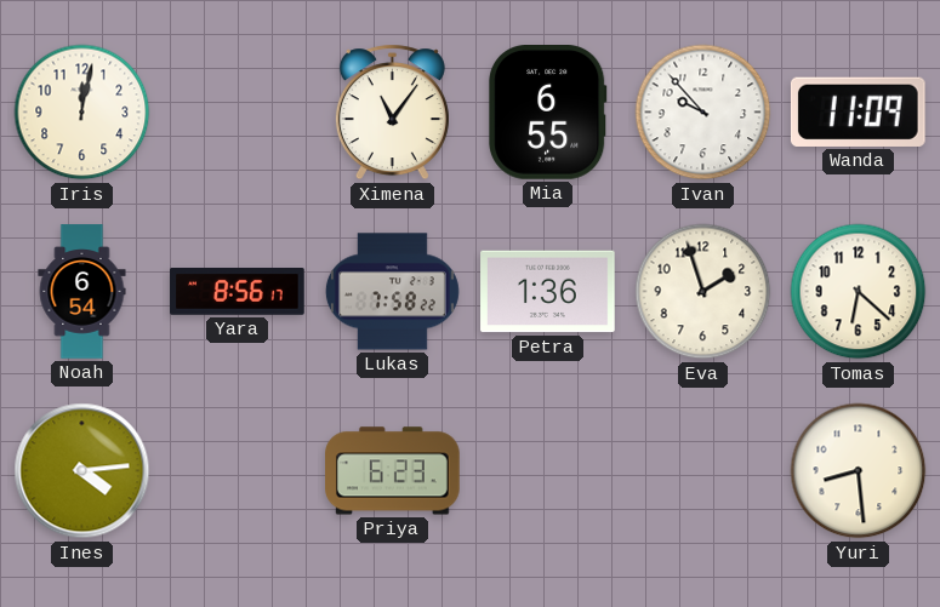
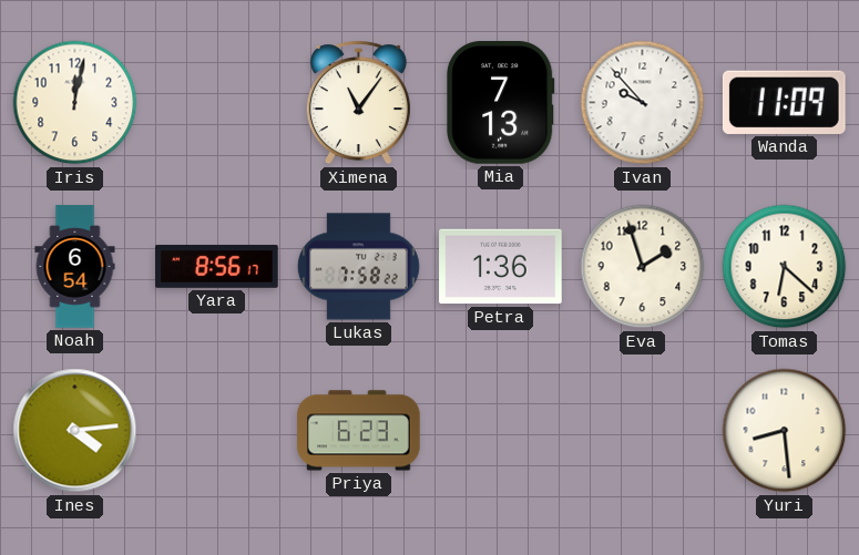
Mia: 6:55 -> 7:13
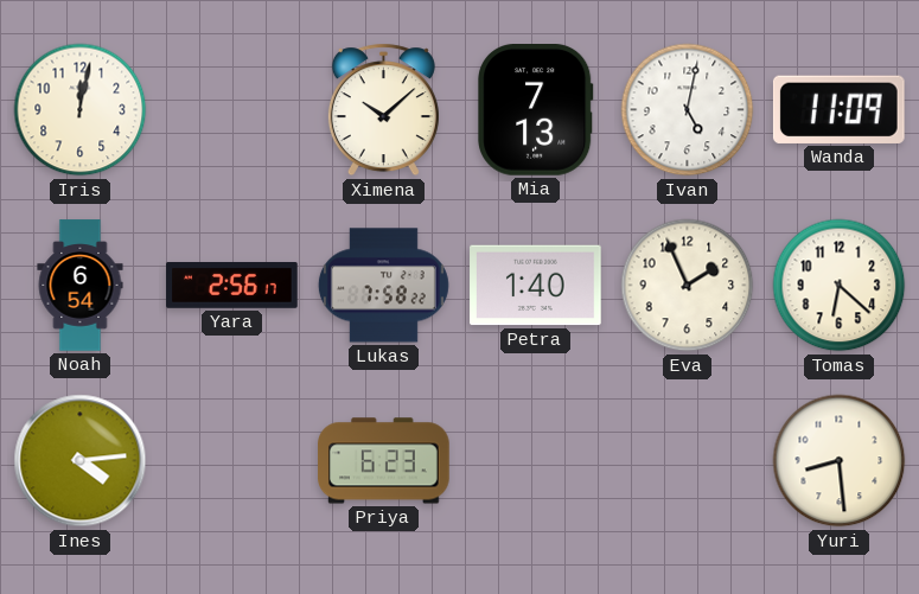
Ximena: 11:06 -> 10:08
Ivan: 9:53 -> 5:02
Yara: 8:56 -> 2:56
Petra: 1:36 -> 1:40
Eva: 1:57 -> 1:56
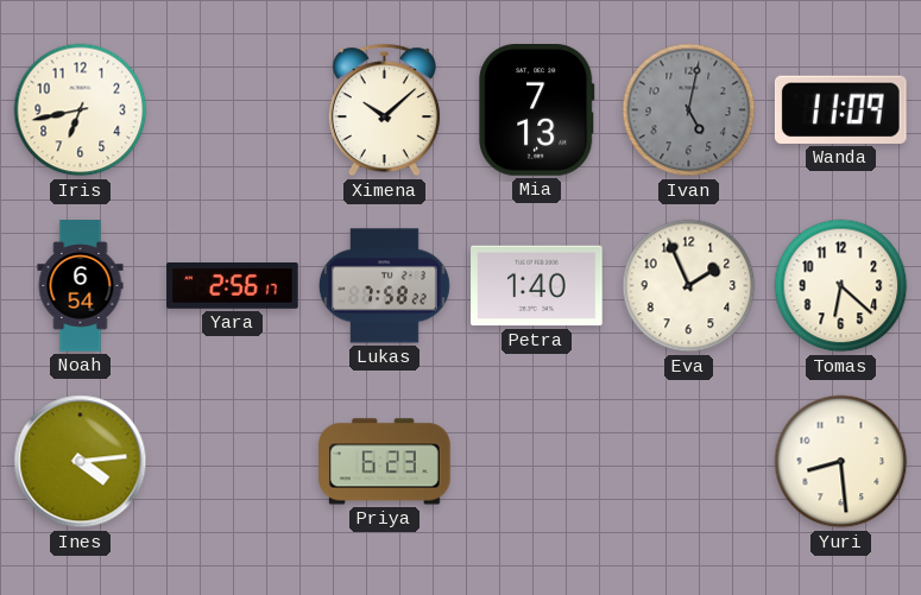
Iris: 12:02 -> 6:43
Ivan dial: white -> grey
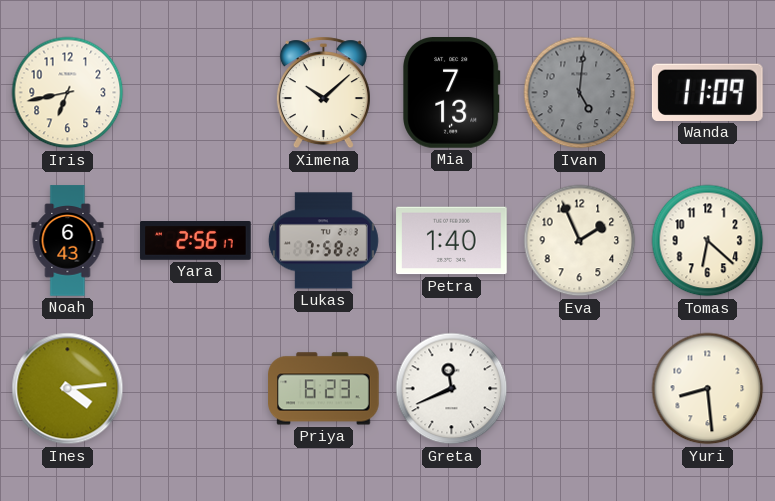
Ivan: 5:02 -> 5:01
Noah: 6:54 -> 6:43
Greta: none -> 11:41
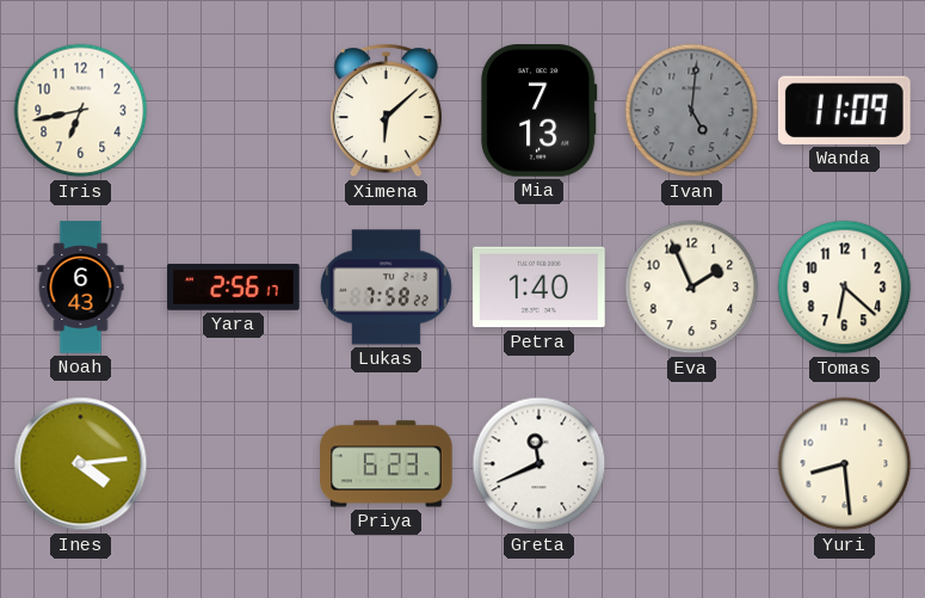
Ximena: 10:08 -> 6:08
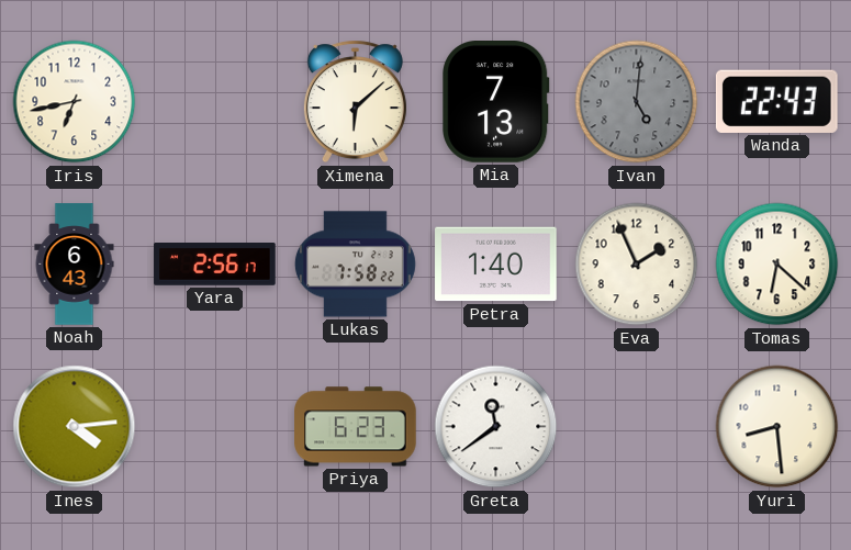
Wanda: 11:09 -> 22:43
Greta: 11:41 -> 11:39
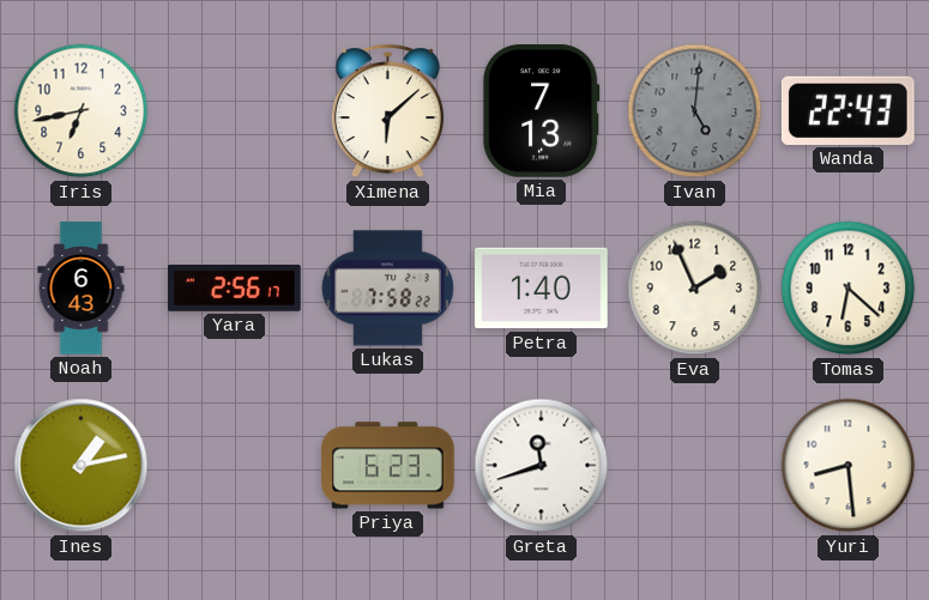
Ines: 4:14 -> 1:13
Greta: 11:39 -> 11:42
